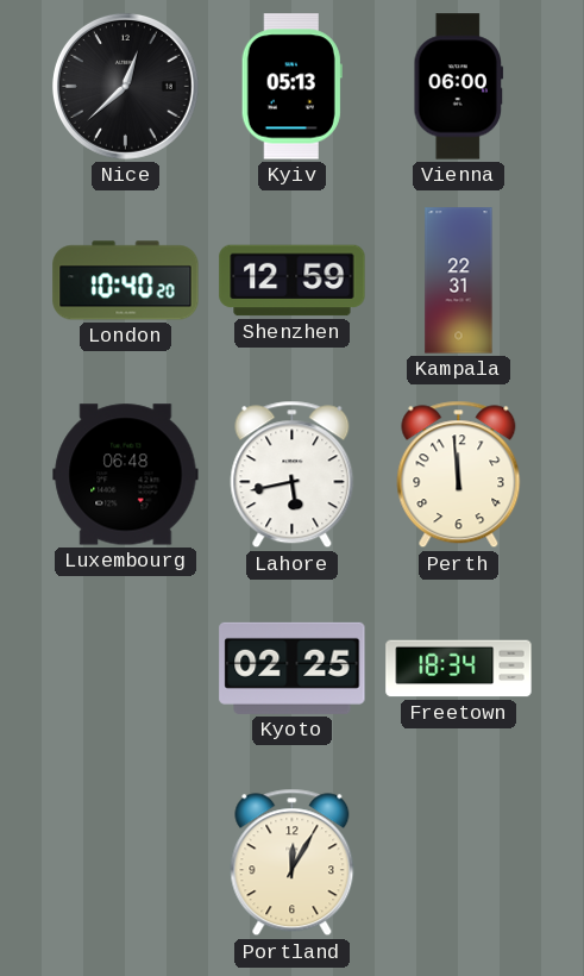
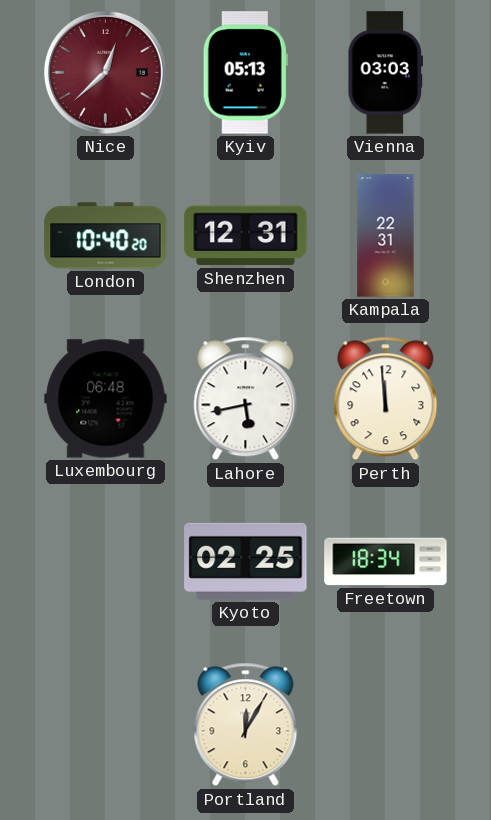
Nice dial: black -> burgundy
Vienna: 06:00 -> 03:03
Shenzhen: 12:59 -> 12:31
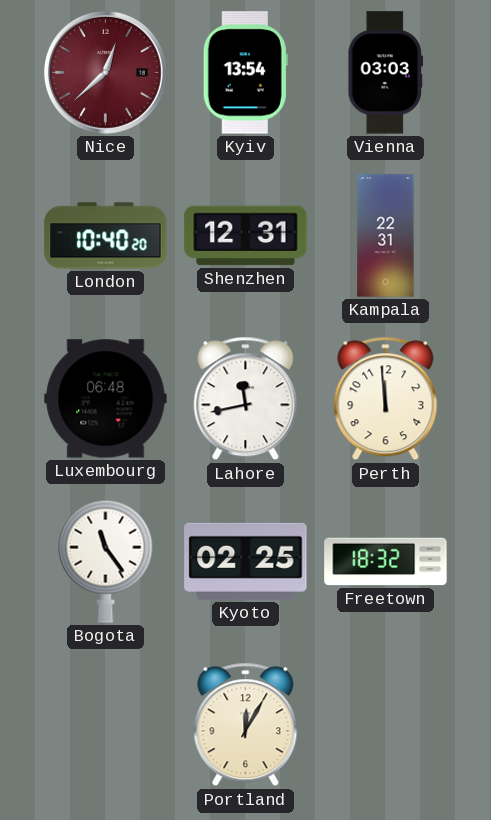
Kyiv: 05:13 -> 13:54
Lahore: 5:43 -> 11:43
Bogota: none -> 11:24
Freetown: 18:34 -> 18:32
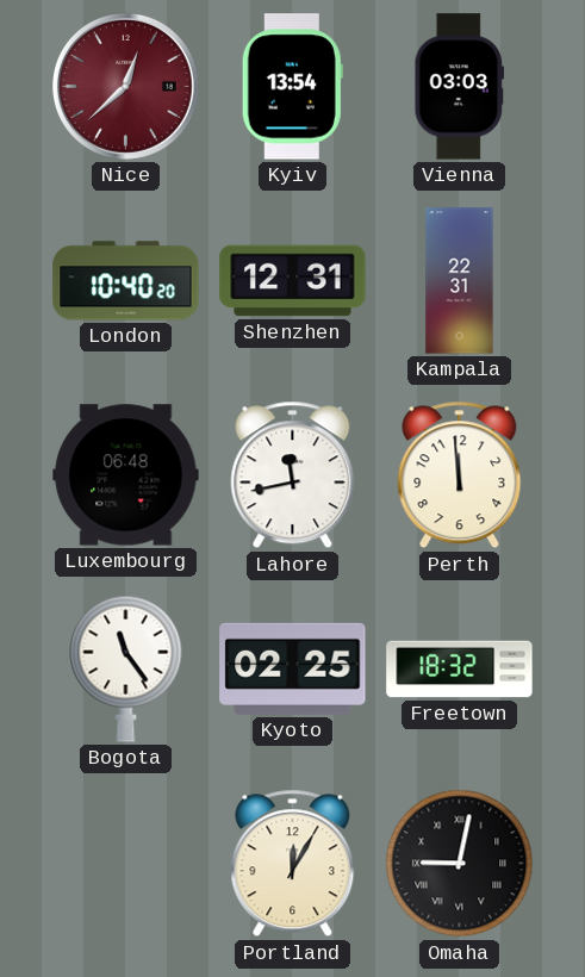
Omaha: none -> 9:02
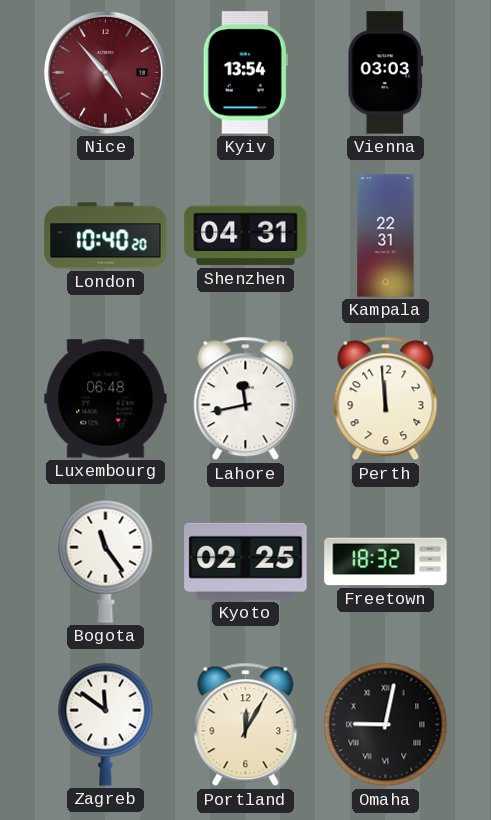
Nice: 12:38 -> 4:53
Shenzhen: 12:31 -> 04:31
Zagreb: none -> 11:51
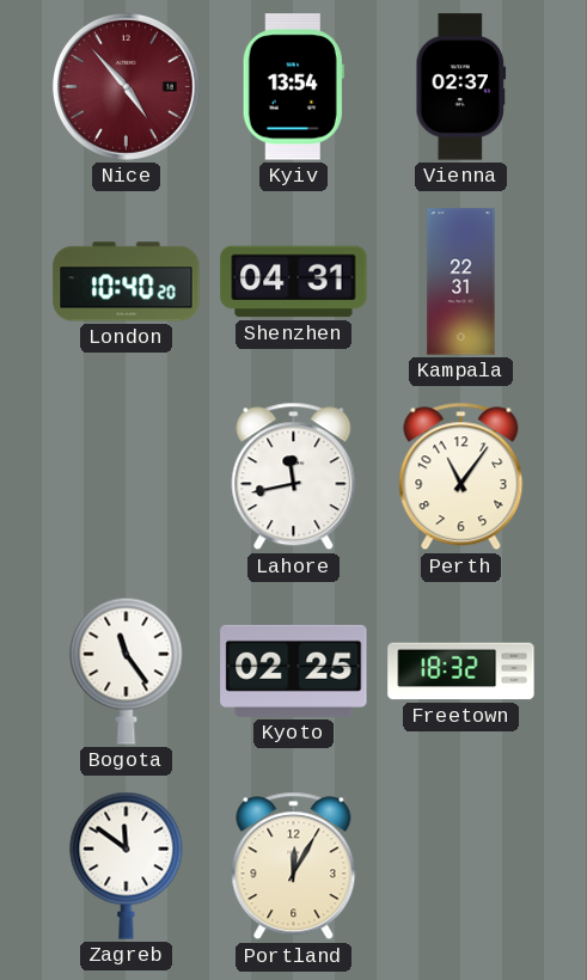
Vienna: 03:03 -> 02:37
Luxembourg: 06:48 -> none
Perth: 11:59 -> 11:06
Omaha: 9:02 -> none
